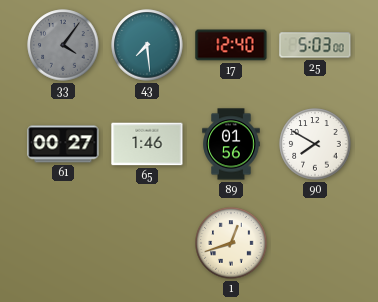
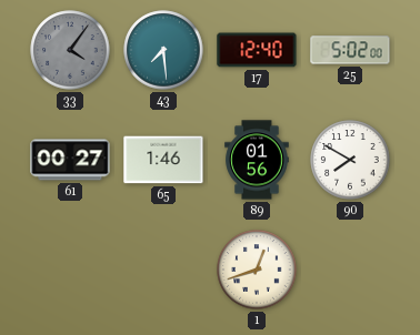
25: 5:03 -> 5:02
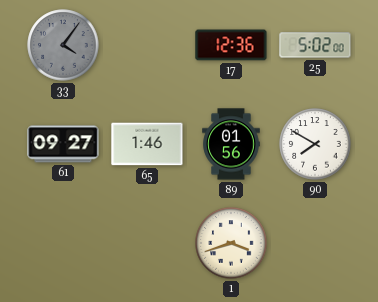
43: 7:29 -> none
17: 12:40 -> 12:36
61: 00:27 -> 09:27
1: 12:42 -> 3:42
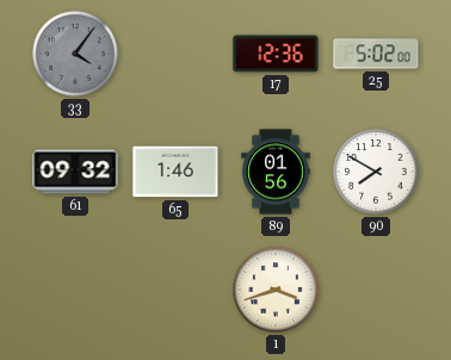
61: 09:27 -> 09:32
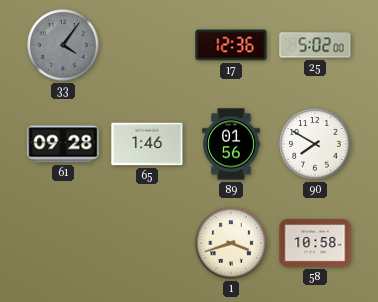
61: 09:32 -> 09:28
58: none -> 10:58
